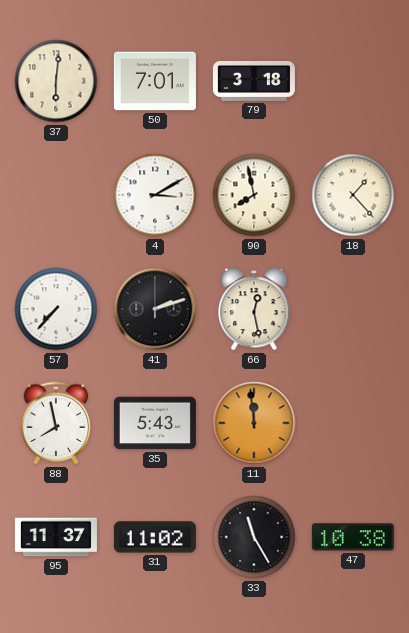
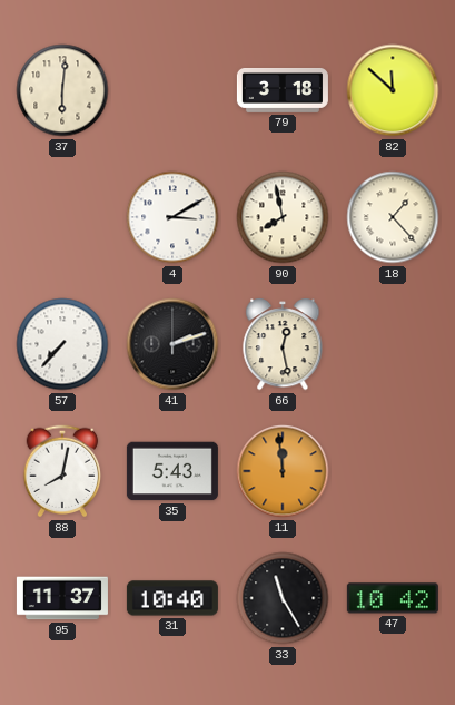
50: 7:01 -> none
82: none -> 11:52
88: 7:58 -> 8:02
31: 11:02 -> 10:40
47: 10:38 -> 10:42
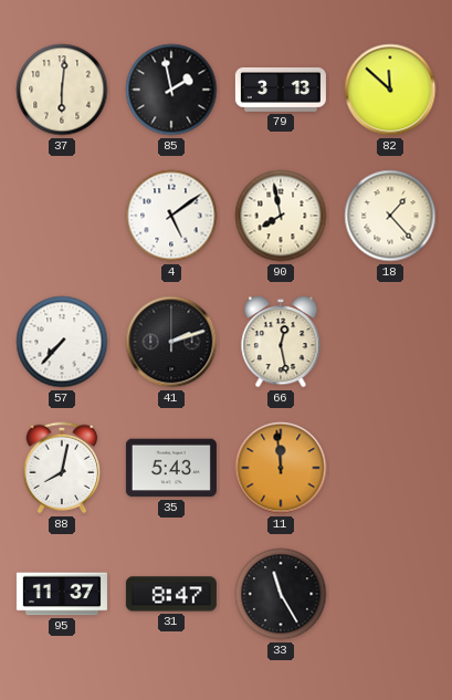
85: none -> 1:58
79: 3:18 -> 3:13
4: 3:10 -> 5:09
31: 10:40 -> 8:47
47: 10:42 -> none
